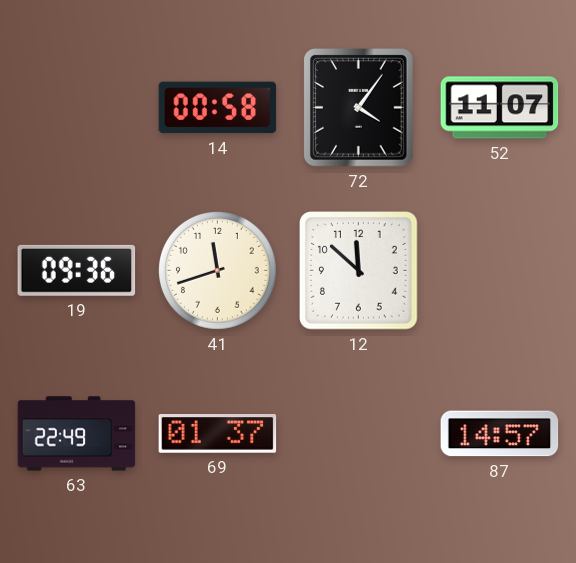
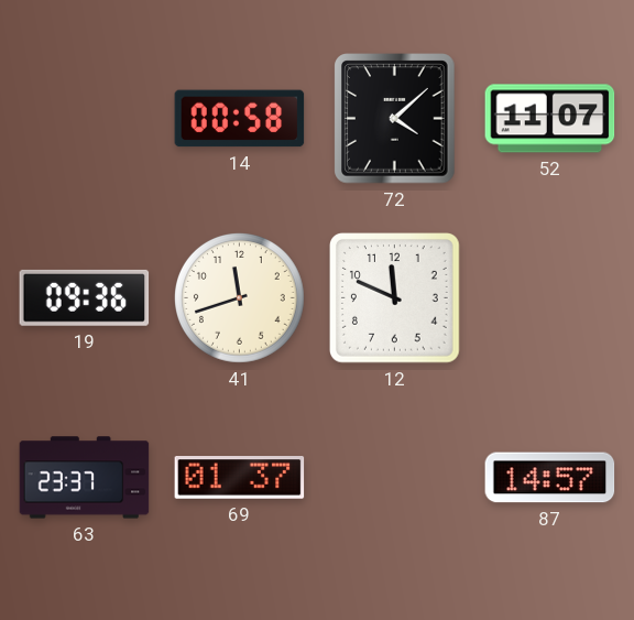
72: 4:06 -> 4:08
12: 11:52 -> 11:49
63: 22:49 -> 23:37
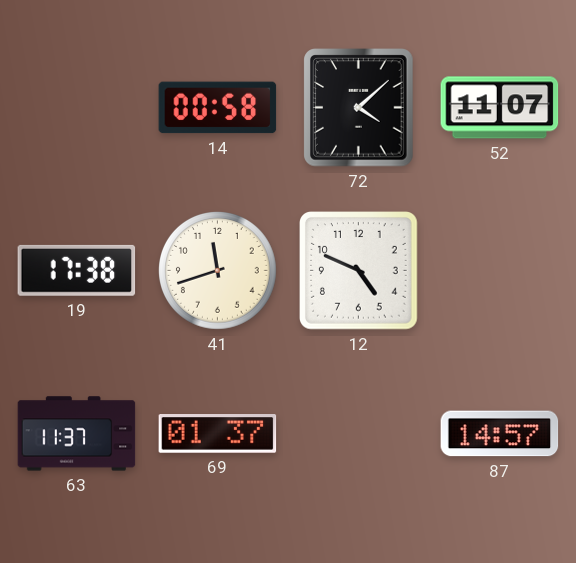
19: 09:36 -> 17:38
12: 11:49 -> 4:49
63: 23:37 -> 11:37
